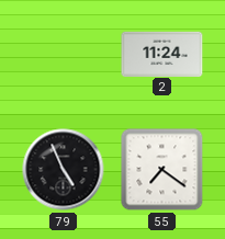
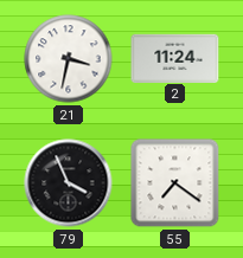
21: none -> 3:32
79: 4:56 -> 3:56
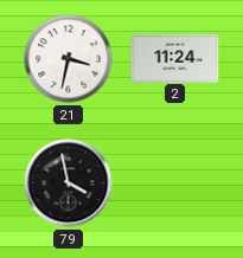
79: 3:56 -> 3:58
55: 7:21 -> none
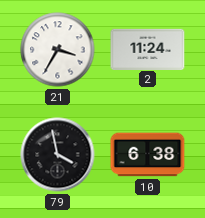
21: 3:32 -> 3:35
10: none -> 6:38
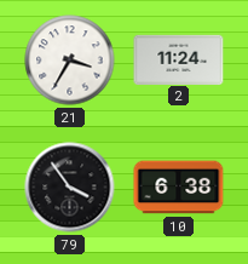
79: 3:58 -> 3:54
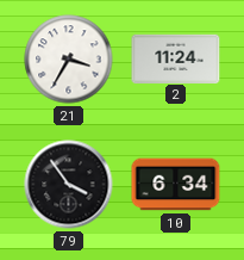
10: 6:38 -> 6:34
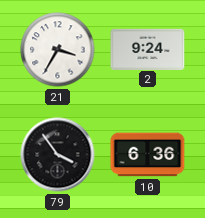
2: 11:24 -> 9:24
10: 6:34 -> 6:36
